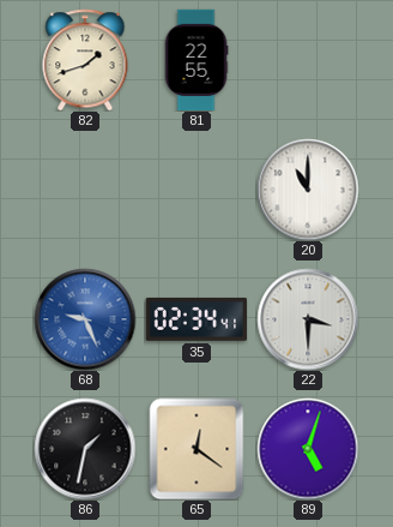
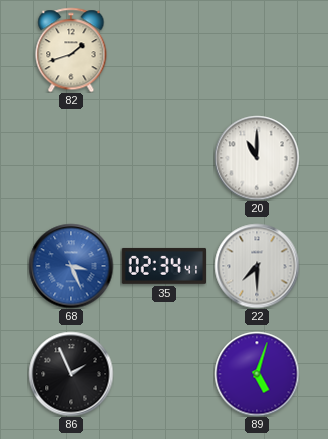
81: 22:55 -> none
68: 9:26 -> 3:26
22: 3:30 -> 7:30
86: 1:32 -> 1:56
65: 12:21 -> none
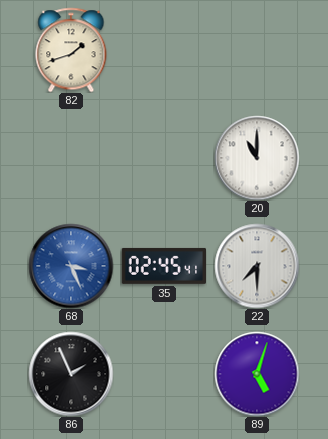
35: 02:34 -> 02:45
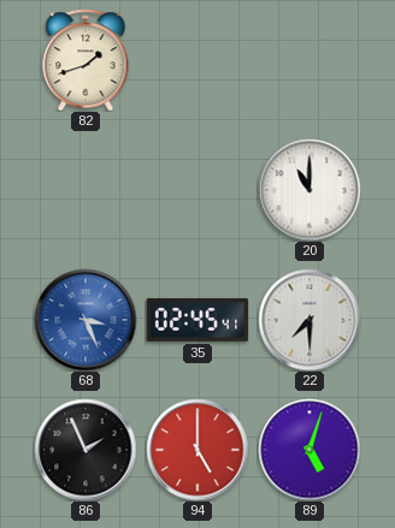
94: none -> 5:00
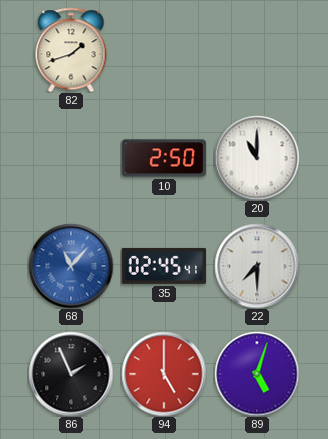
10: none -> 2:50
68: 3:26 -> 11:07
